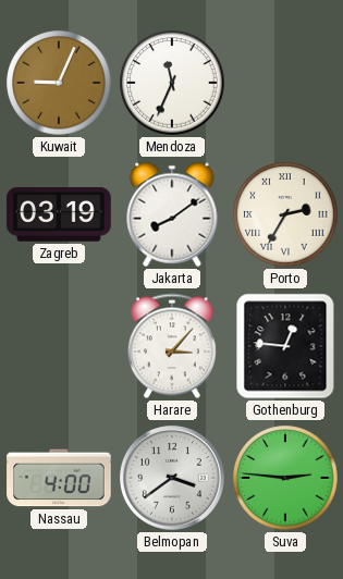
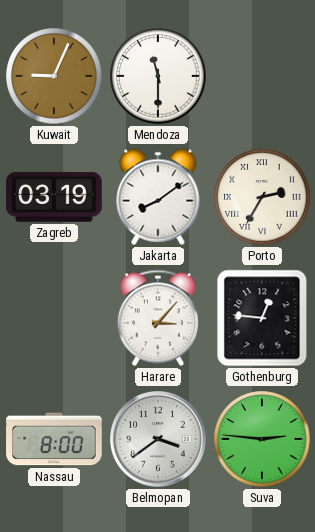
Mendoza: 11:34 -> 11:30
Nassau: 4:00 -> 8:00
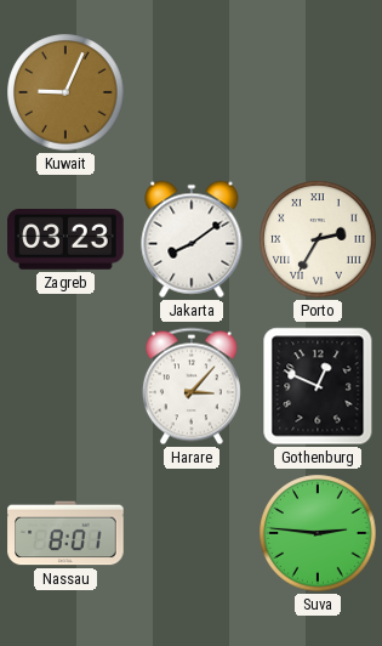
Mendoza: 11:30 -> none
Zagreb: 03:19 -> 03:23
Gothenburg: 12:46 -> 12:49
Nassau: 8:00 -> 8:01
Belmopan: 3:39 -> none
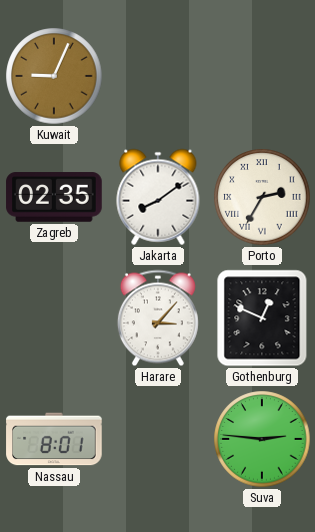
Zagreb: 03:23 -> 02:35
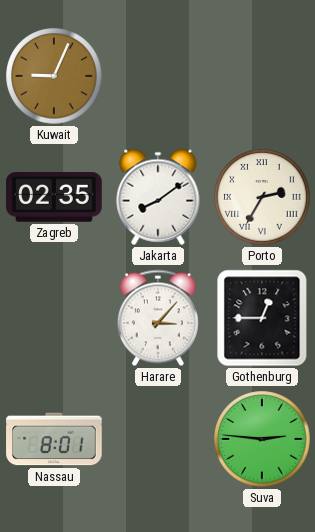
Gothenburg: 12:49 -> 12:45
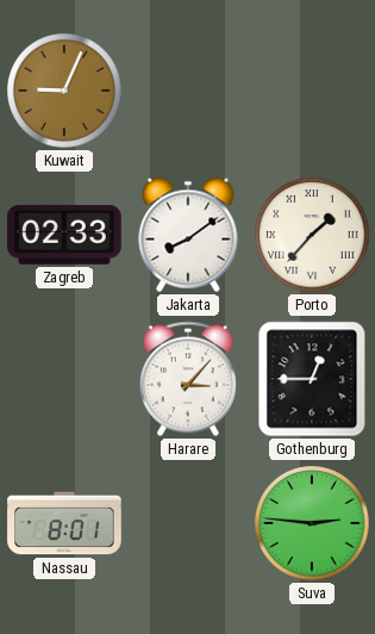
Zagreb: 02:35 -> 02:33
Porto: 2:35 -> 1:37
